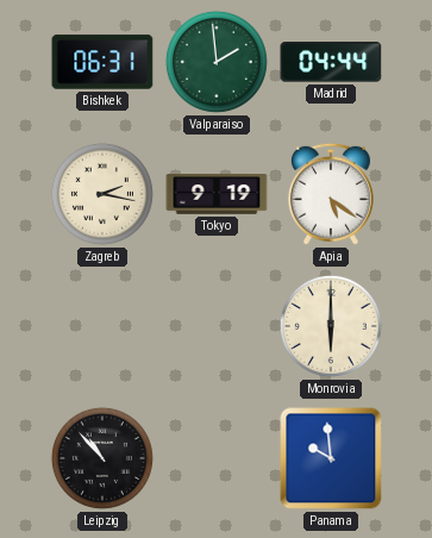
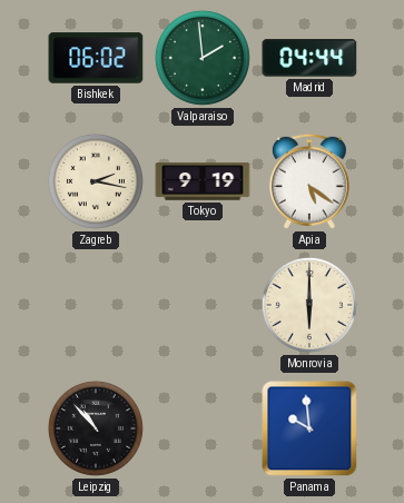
Bishkek: 06:31 -> 06:02
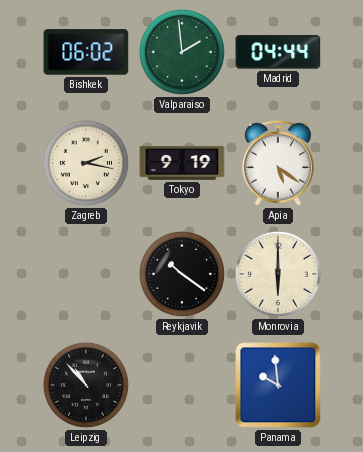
Reykjavik: none -> 10:21
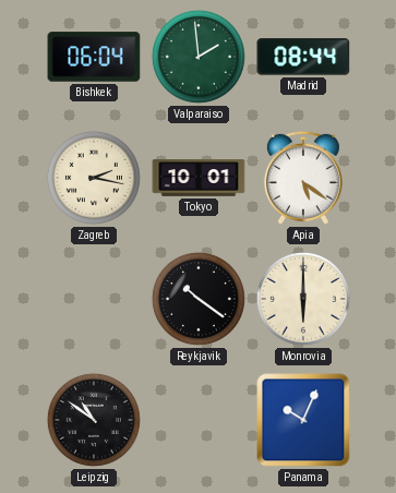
Bishkek: 06:02 -> 06:04
Madrid: 04:44 -> 08:44
Tokyo: 9:19 -> 10:01
Leipzig: 10:53 -> 10:51
Panama: 9:59 -> 10:04
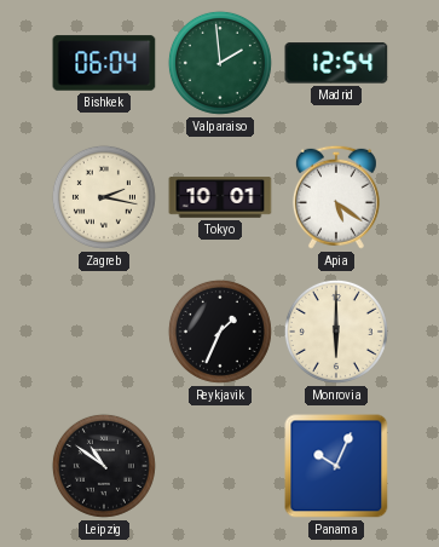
Madrid: 08:44 -> 12:54
Reykjavik: 10:21 -> 1:34
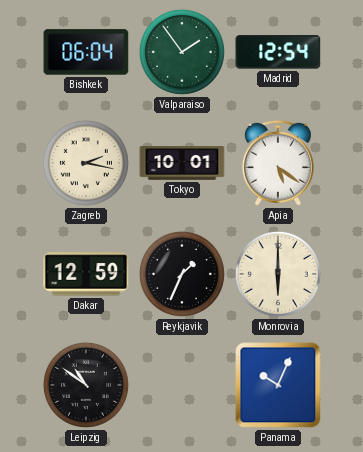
Valparaiso: 1:59 -> 1:54
Dakar: none -> 12:59
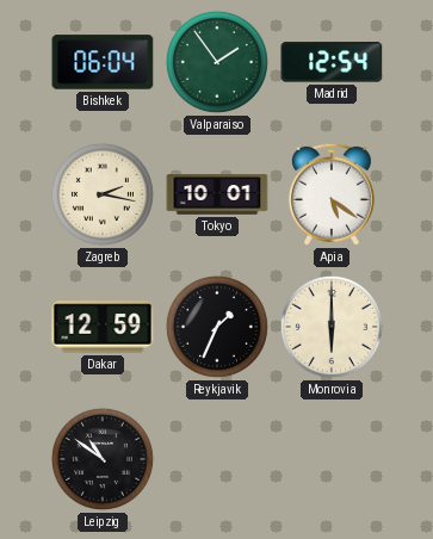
Panama: 10:04 -> none
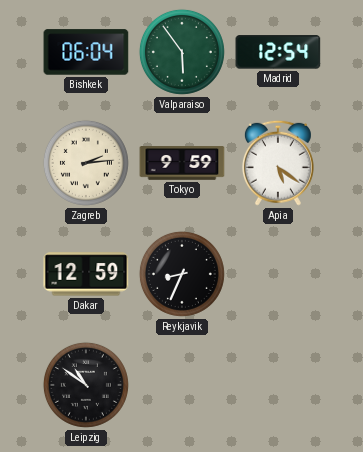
Valparaiso: 1:54 -> 5:54
Zagreb: 2:17 -> 2:14
Tokyo: 10:01 -> 9:59
Reykjavik: 1:34 -> 8:34
Monrovia: 6:00 -> none
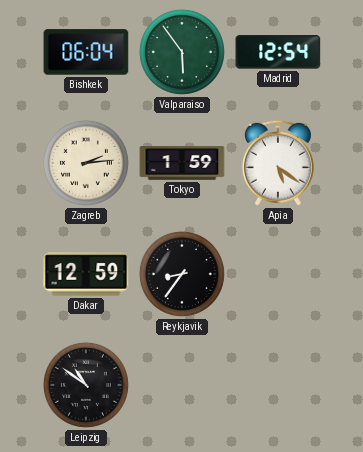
Tokyo: 9:59 -> 1:59
Reykjavik: 8:34 -> 8:36
